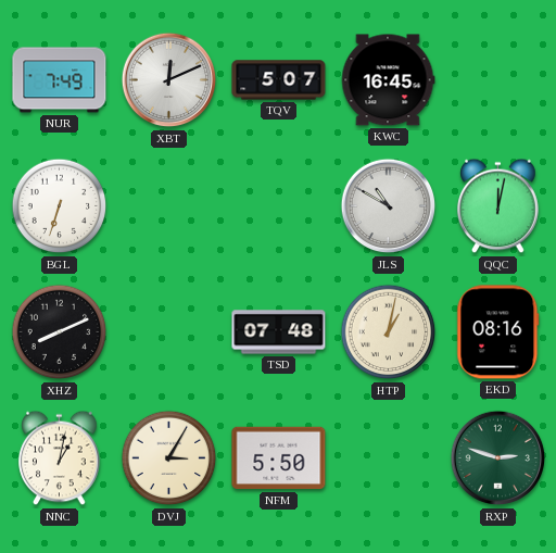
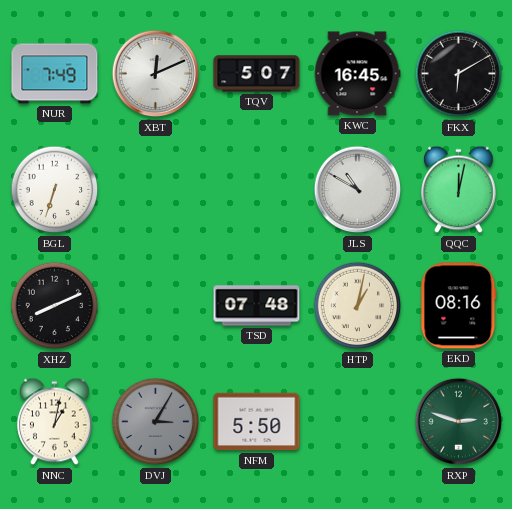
FKX: none -> 6:10
DVJ dial: cream -> grey
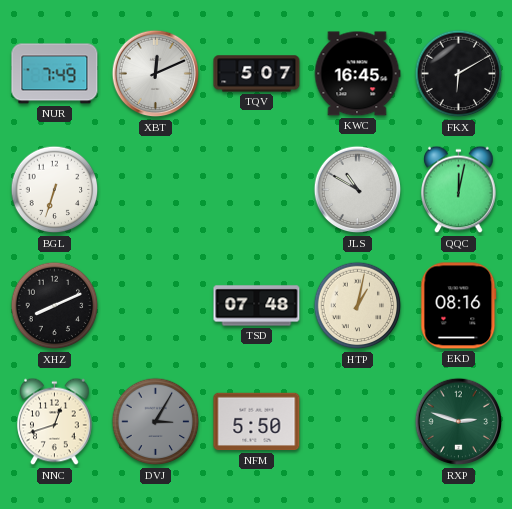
NNC: 1:02 -> 12:42
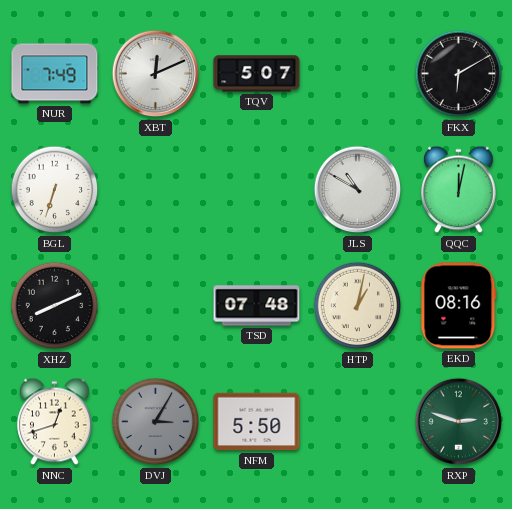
KWC: 16:45 -> none
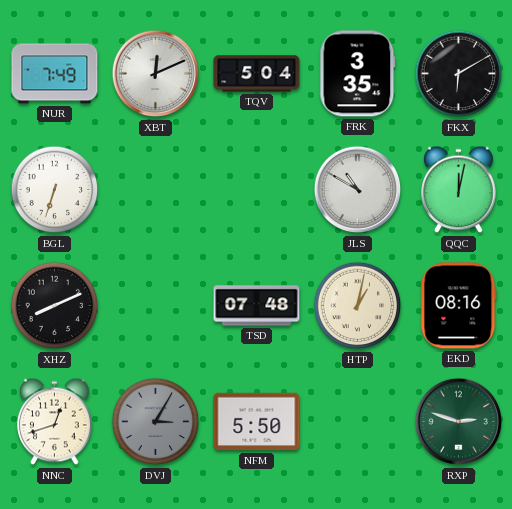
TQV: 5:07 -> 5:04
FRK: none -> 3:35
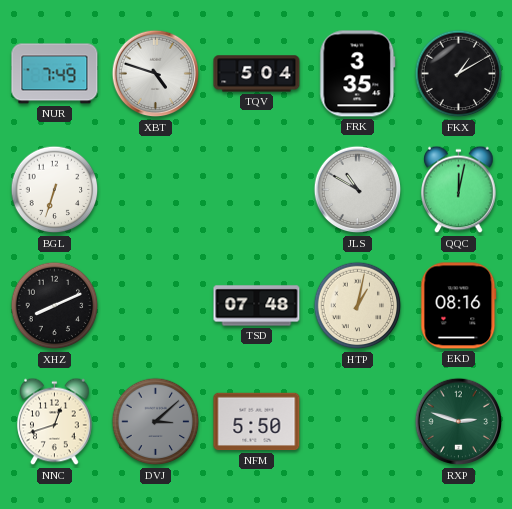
XBT: 12:11 -> 4:48
FKX: 6:10 -> 1:10
DVJ: 3:05 -> 3:08
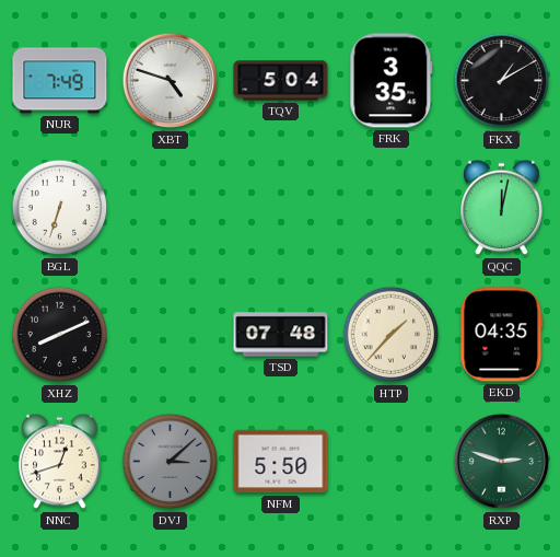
JLS: 10:50 -> none
HTP: 1:02 -> 1:37
EKD: 08:16 -> 04:35
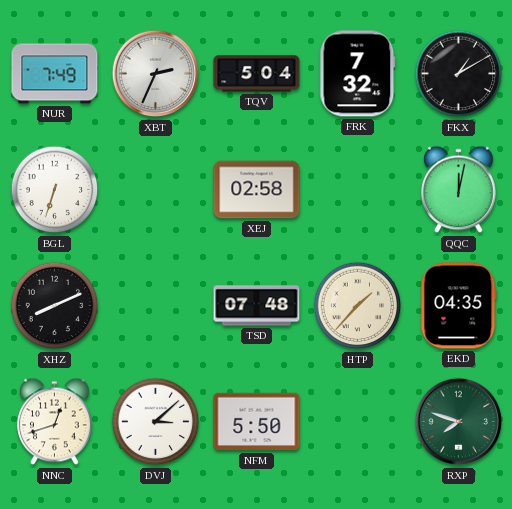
XBT: 4:48 -> 2:34
FRK: 3:35 -> 7:32
XEJ: none -> 02:58
DVJ dial: grey -> white
RXP: 2:48 -> 7:48
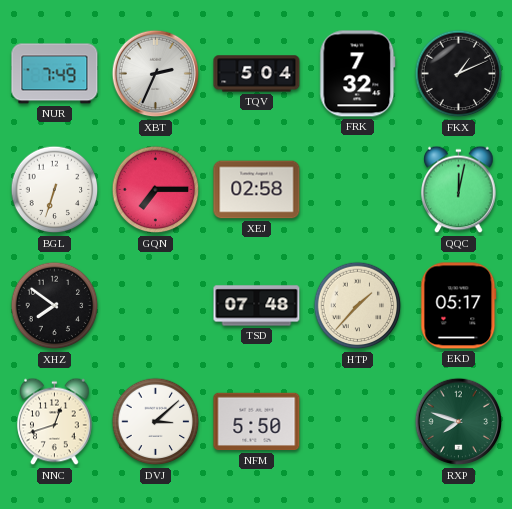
FKX: 1:10 -> 1:11
GQN: none -> 7:15
XHZ: 8:11 -> 7:51
EKD: 04:35 -> 05:17
